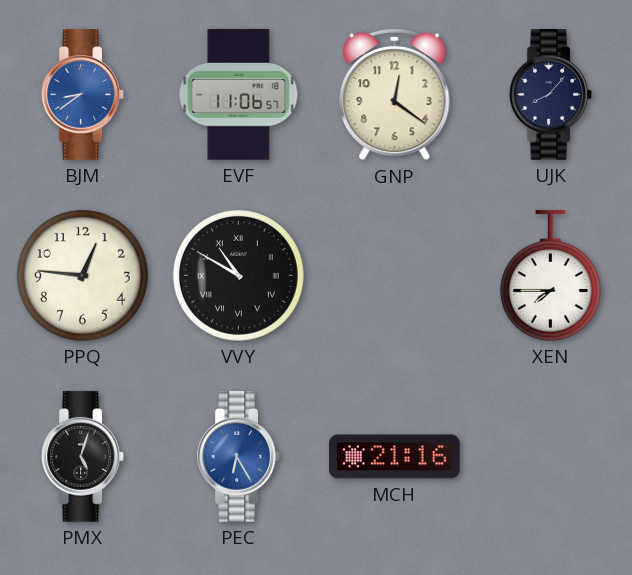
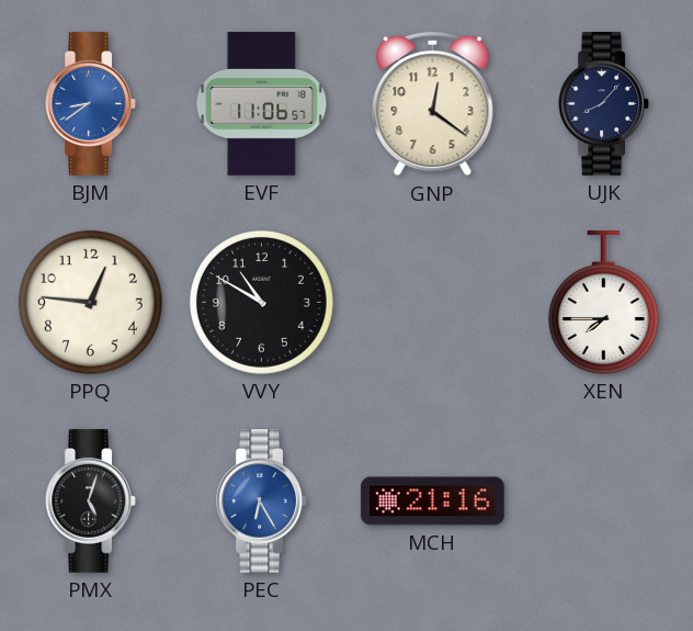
VVY numerals: Roman -> Arabic
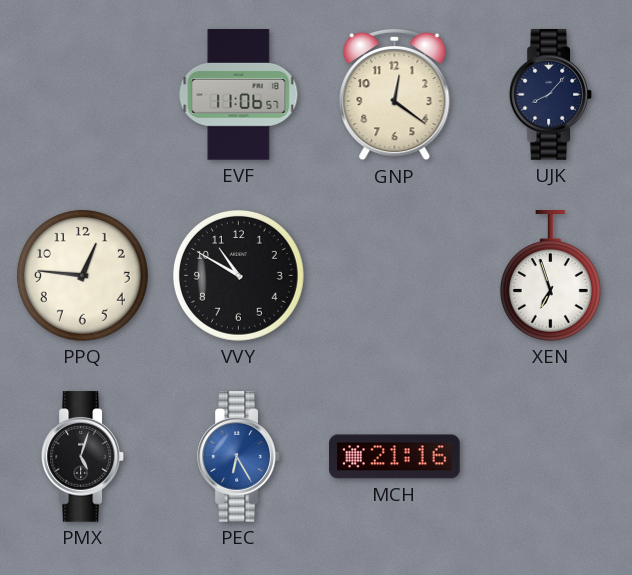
BJM: 8:39 -> none
XEN: 7:45 -> 6:57
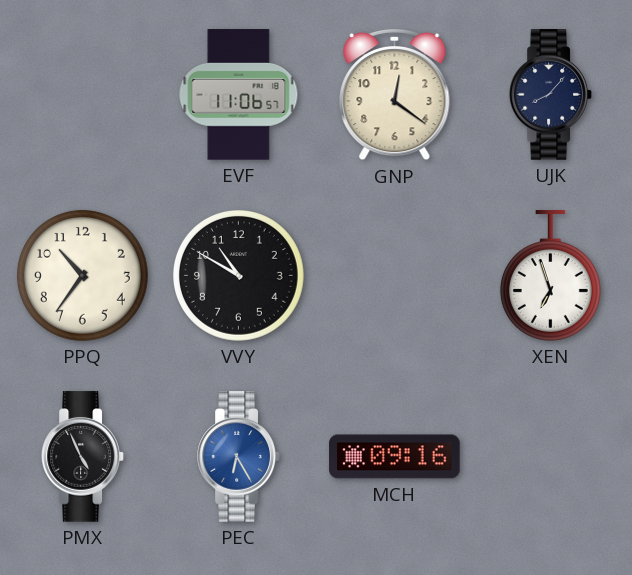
PPQ: 12:46 -> 10:36
PMX: 5:03 -> 4:56
MCH: 21:16 -> 09:16
